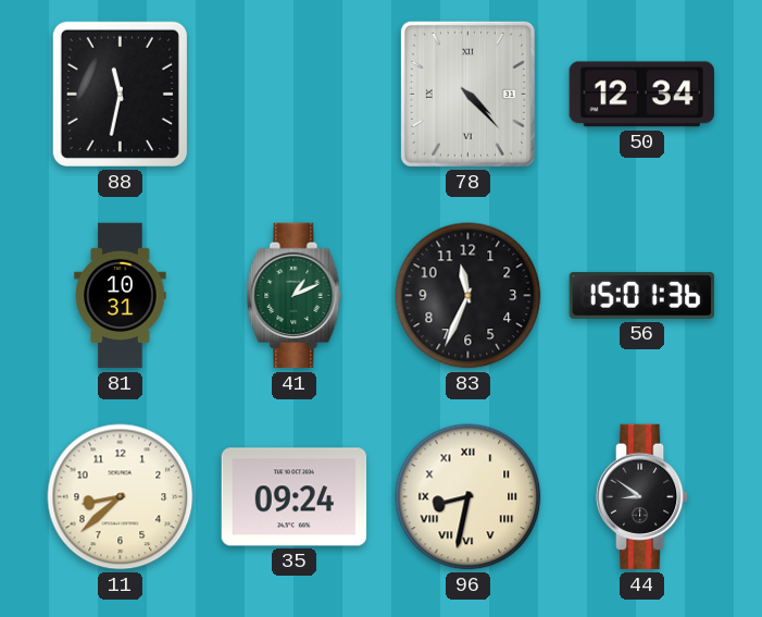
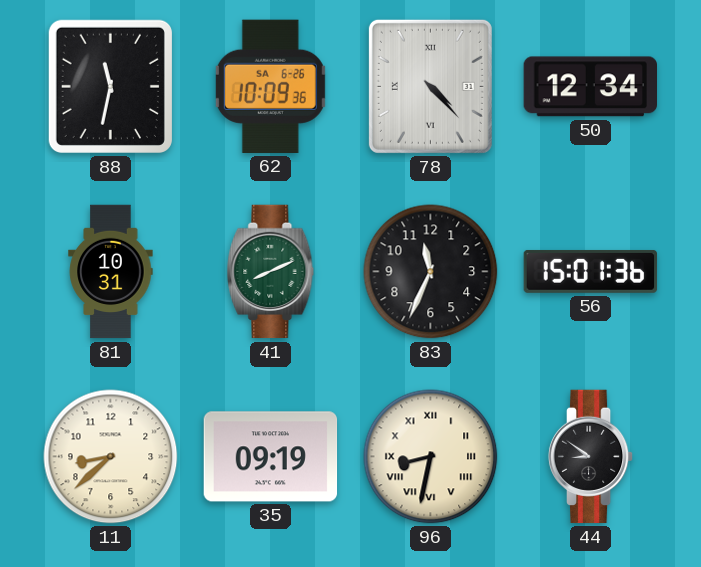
62: none -> 10:09
41: 1:11 -> 8:11
35: 09:24 -> 09:19
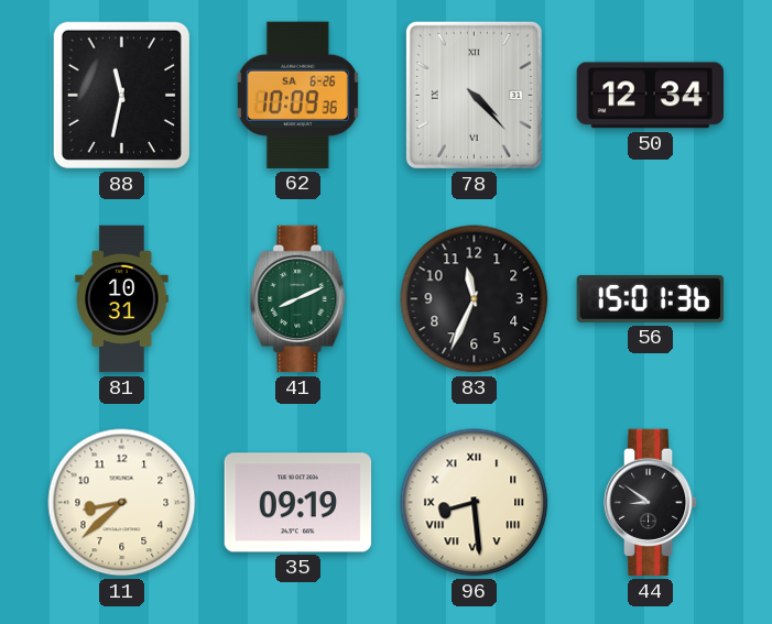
96: 8:32 -> 8:29
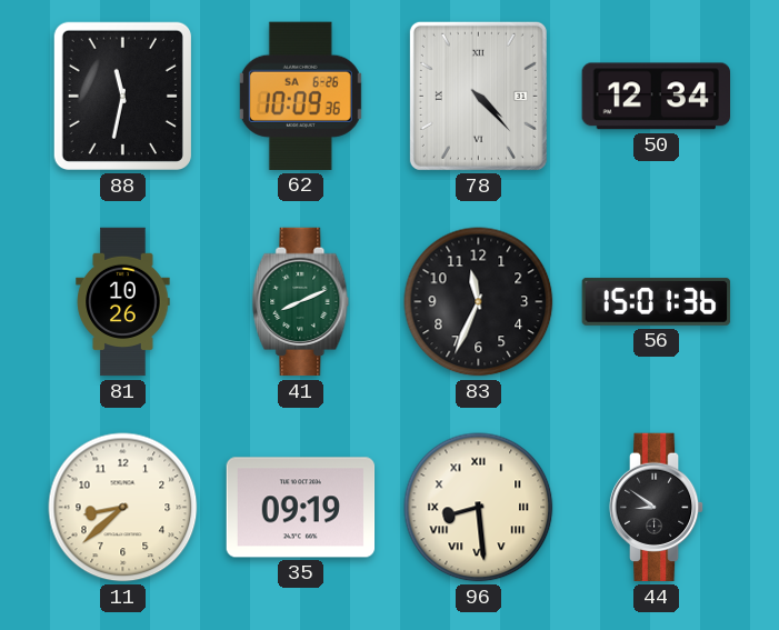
81: 10:31 -> 10:26
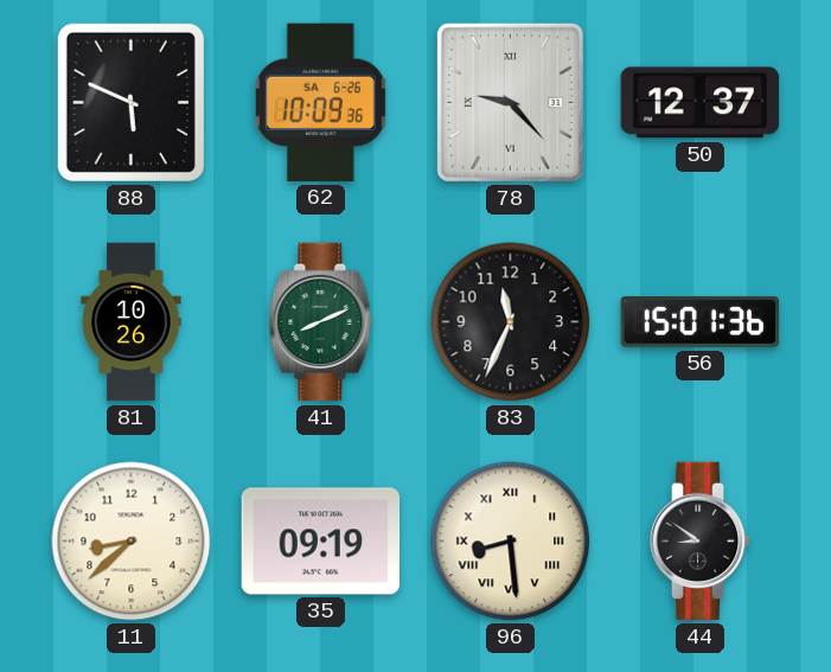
88: 11:32 -> 5:49
78: 4:23 -> 9:23
50: 12:34 -> 12:37
